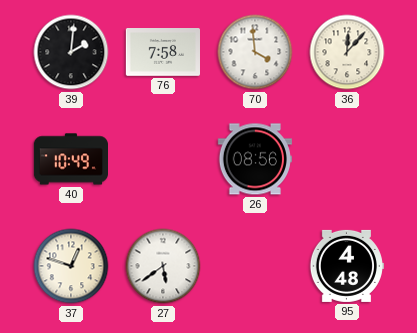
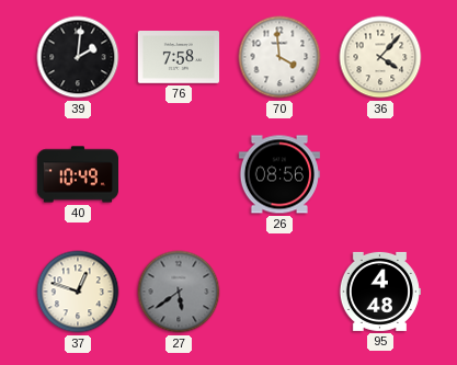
36: 12:07 -> 4:07
27 dial: white -> grey
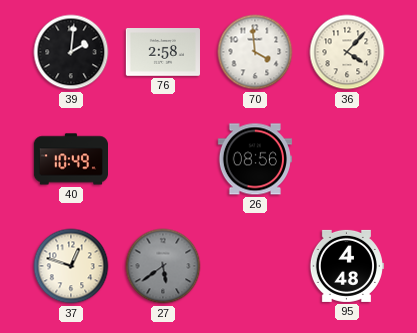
76: 7:58 -> 2:58
